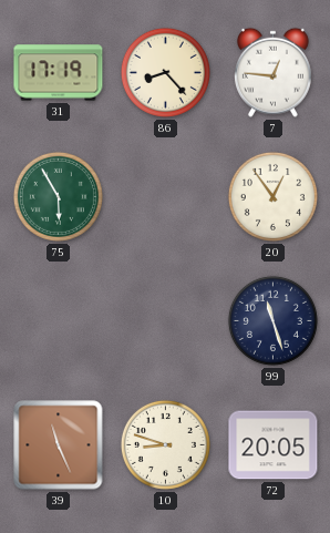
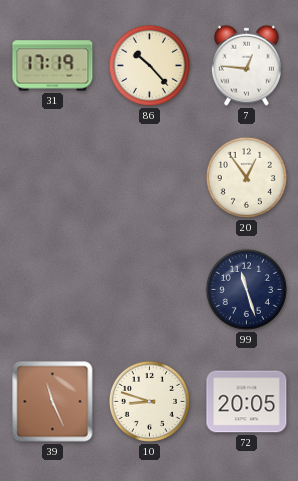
86: 8:23 -> 10:23
75: 5:55 -> none
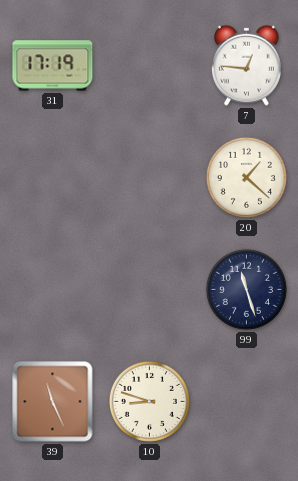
86: 10:23 -> none
20: 12:54 -> 1:22
72: 20:05 -> none
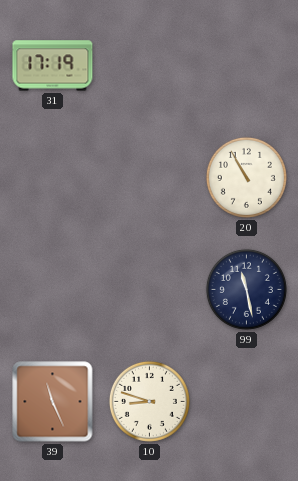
7: 12:46 -> none
20: 1:22 -> 10:55
99: 11:27 -> 11:28
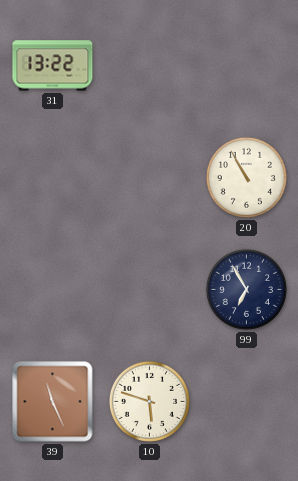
31: 17:19 -> 13:22
99: 11:28 -> 6:55
10: 8:48 -> 5:48
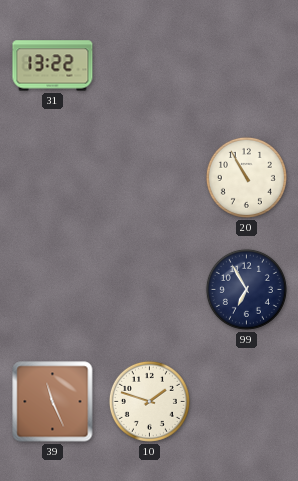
10: 5:48 -> 1:48
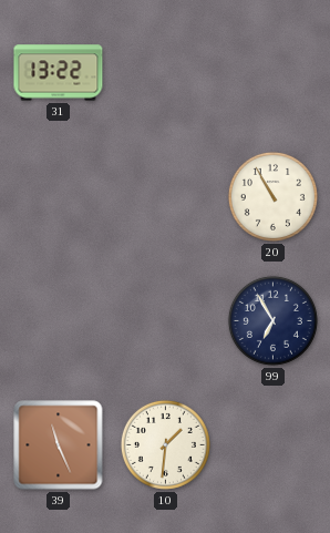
10: 1:48 -> 1:31
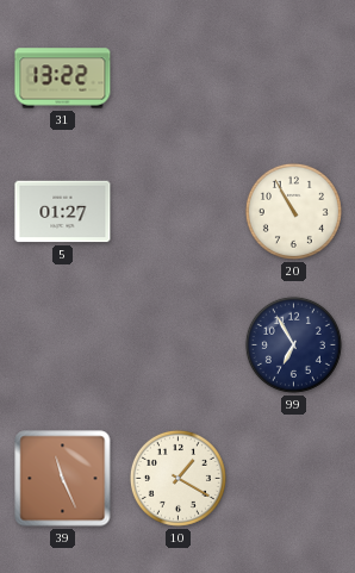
5: none -> 01:27
10: 1:31 -> 1:20
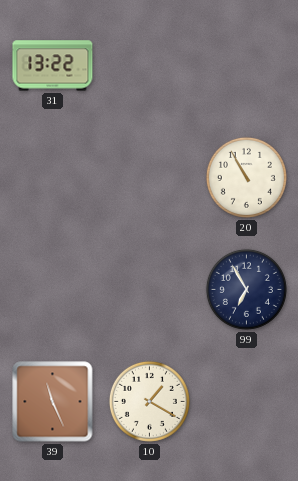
5: 01:27 -> none
